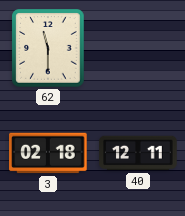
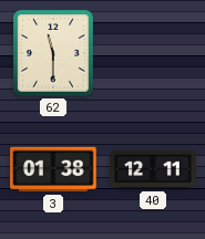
3: 02:18 -> 01:38
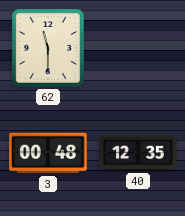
3: 01:38 -> 00:48
40: 12:11 -> 12:35
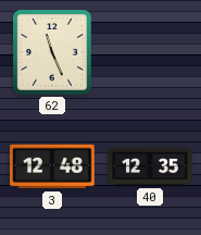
62: 11:30 -> 11:26
3: 00:48 -> 12:48
